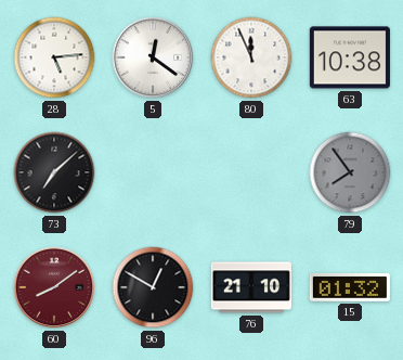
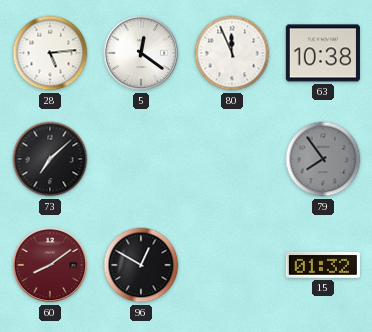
76: 21:10 -> none
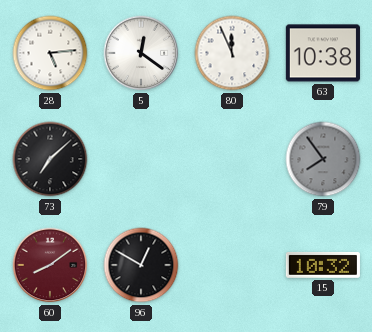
15: 01:32 -> 10:32
